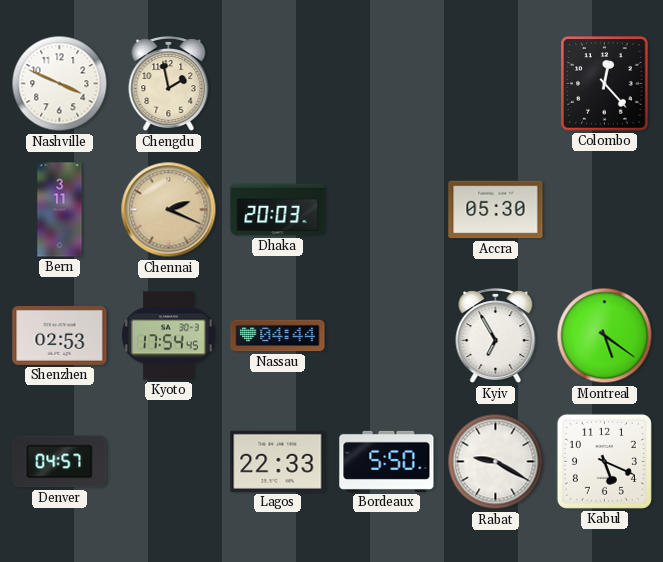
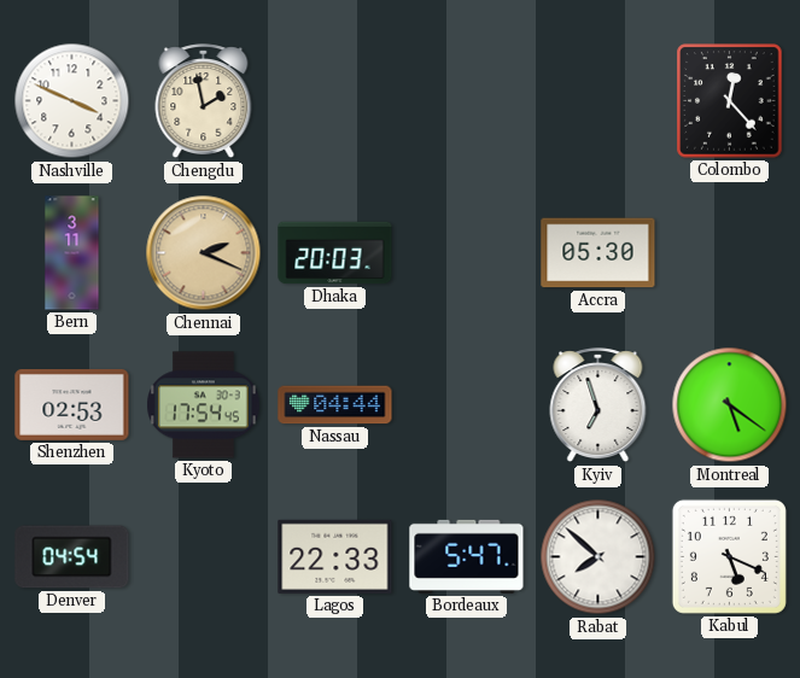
Kyiv: 6:55 -> 6:57
Denver: 04:57 -> 04:54
Bordeaux: 5:50 -> 5:47
Rabat: 9:20 -> 7:52
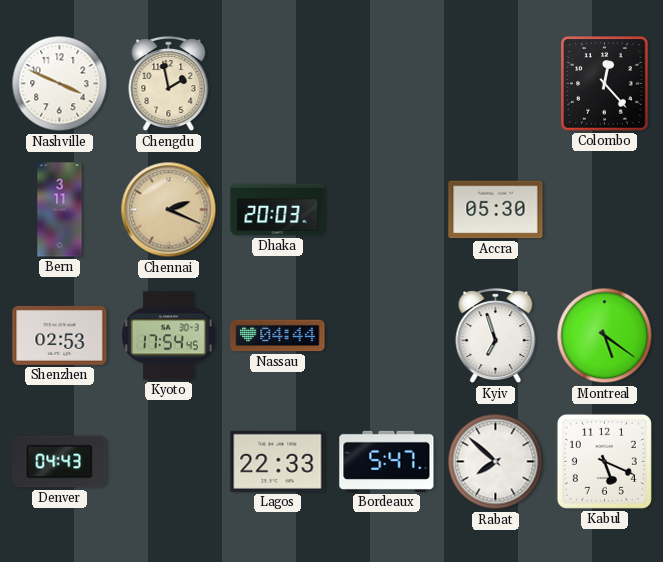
Denver: 04:54 -> 04:43
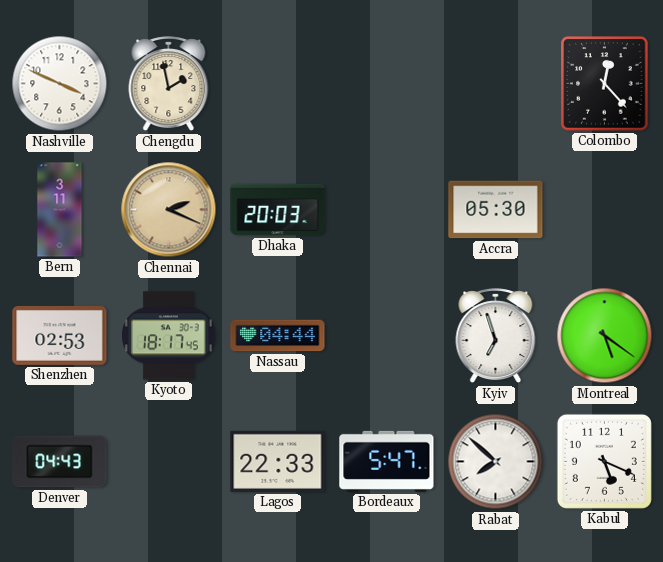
Kyoto: 17:54 -> 18:17
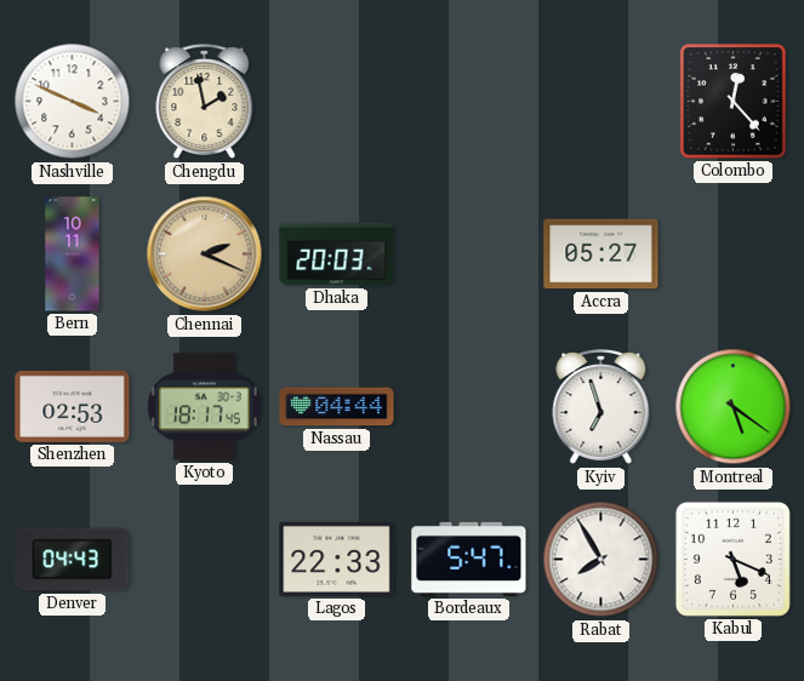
Bern: 3:11 -> 10:11
Accra: 05:30 -> 05:27
Rabat: 7:52 -> 7:55
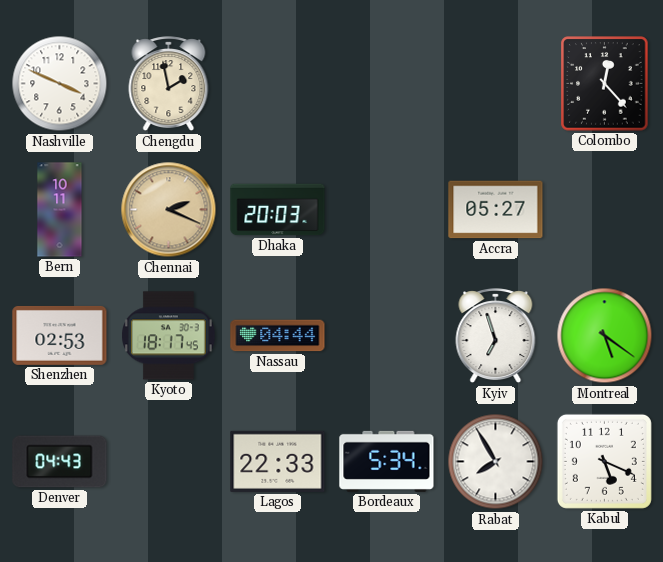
Bordeaux: 5:47 -> 5:34
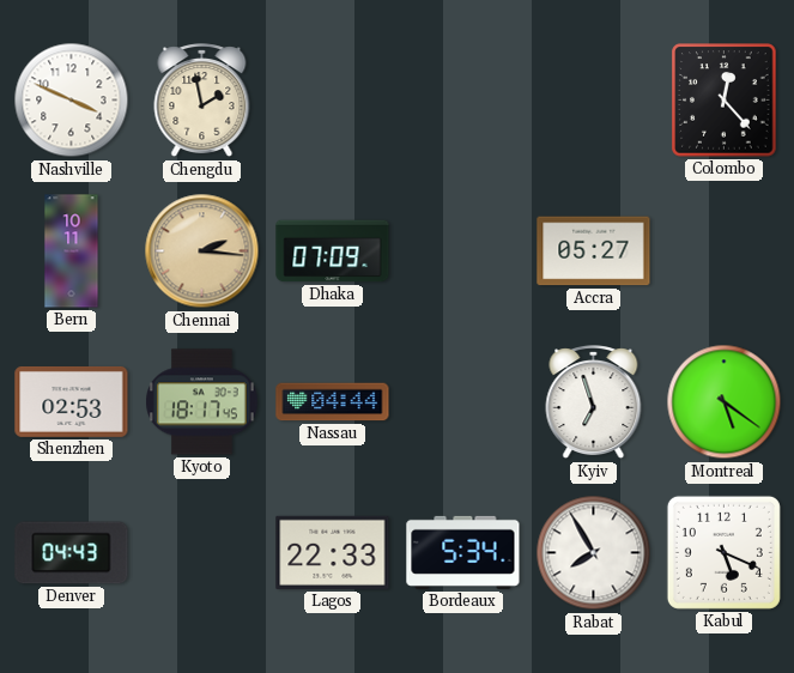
Chennai: 2:19 -> 2:16
Dhaka: 20:03 -> 07:09
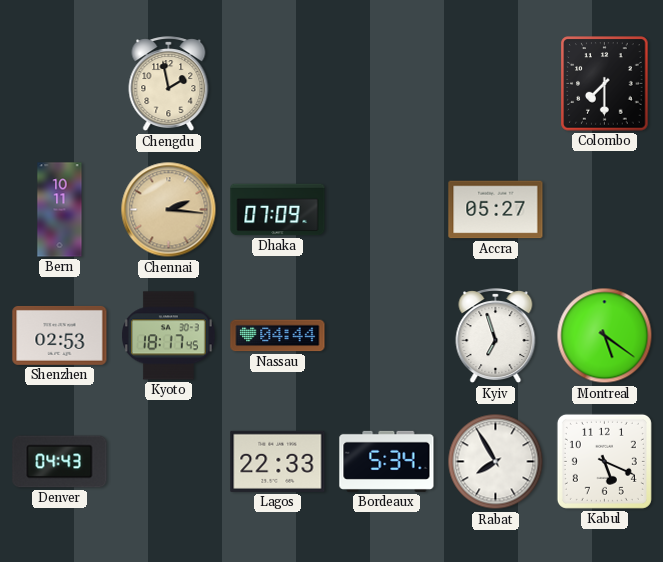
Nashville: 3:49 -> none
Colombo: 12:23 -> 7:30
